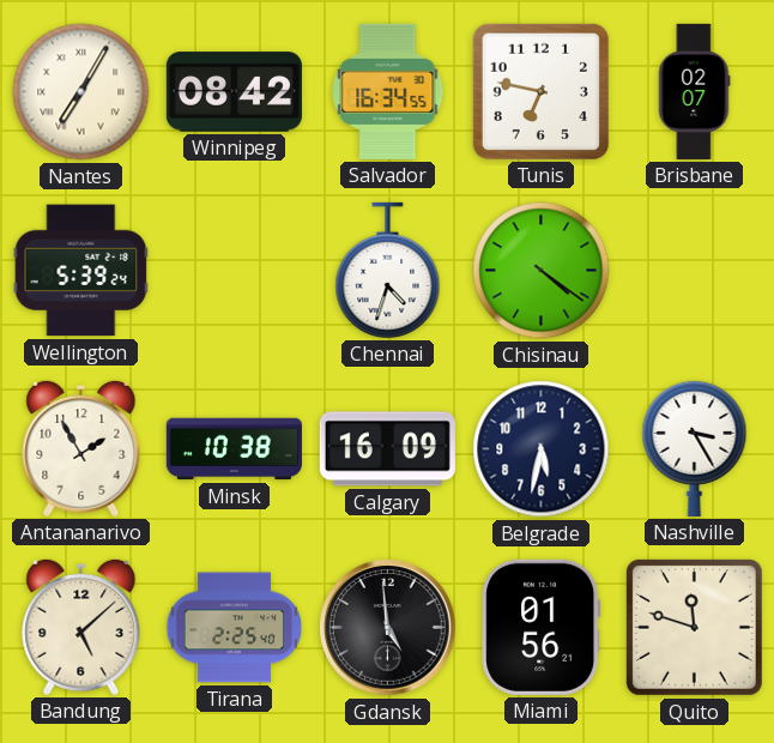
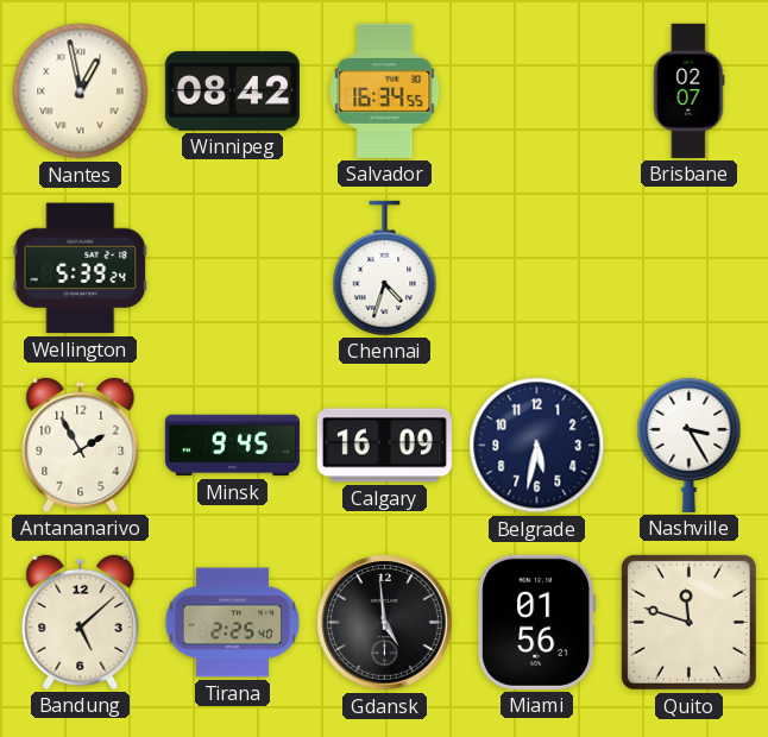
Nantes: 7:05 -> 12:58
Tunis: 6:47 -> none
Chisinau: 4:21 -> none
Minsk: 10:38 -> 9:45
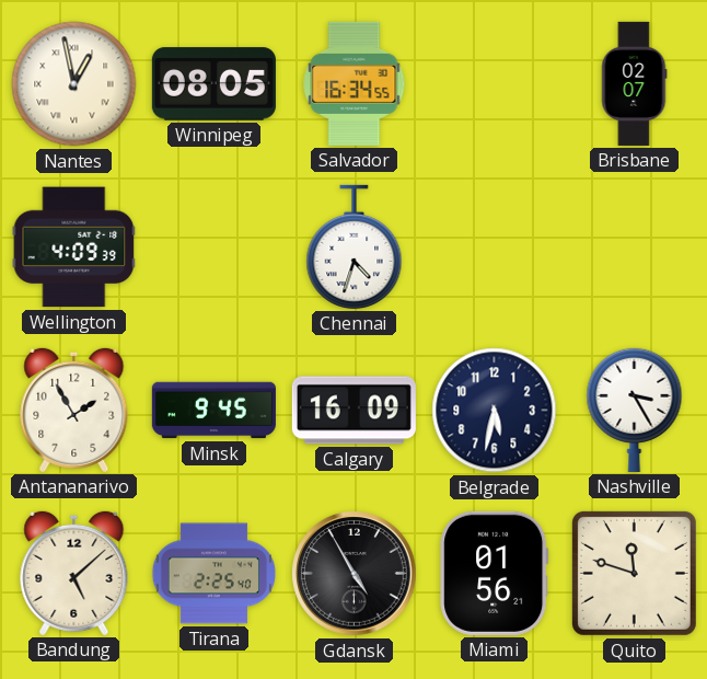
Winnipeg: 08:42 -> 08:05
Wellington: 5:39 -> 4:09
Gdansk: 4:59 -> 4:55
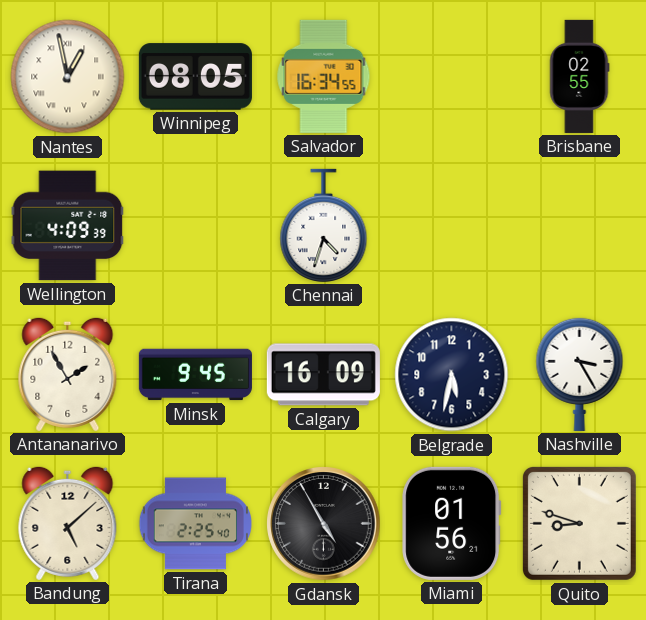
Brisbane: 02:07 -> 02:55
Quito: 11:48 -> 8:48
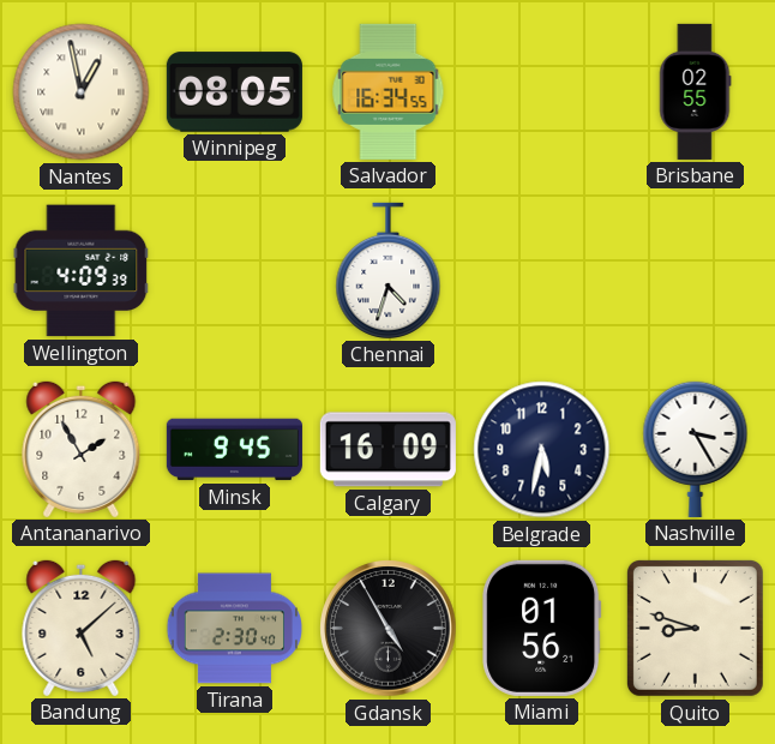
Tirana: 2:25 -> 2:30
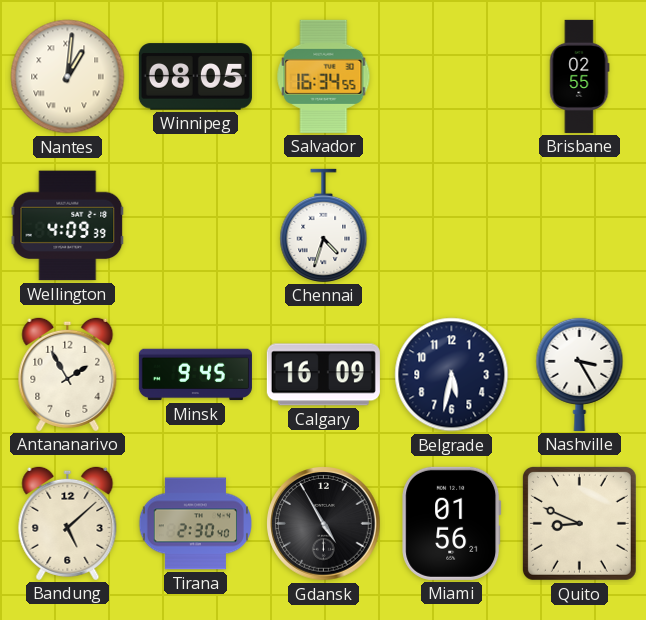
Nantes: 12:58 -> 1:01
Quito: 8:48 -> 8:49
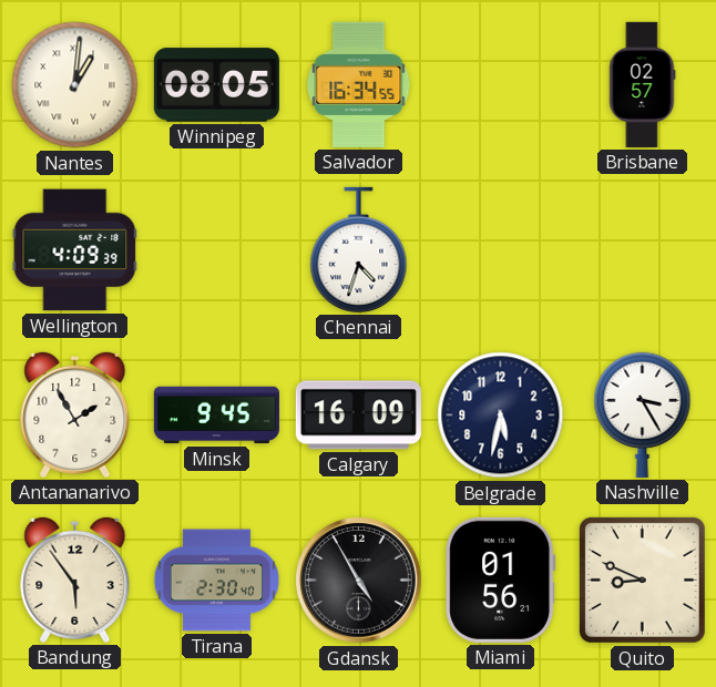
Brisbane: 02:55 -> 02:57
Bandung: 5:08 -> 5:54
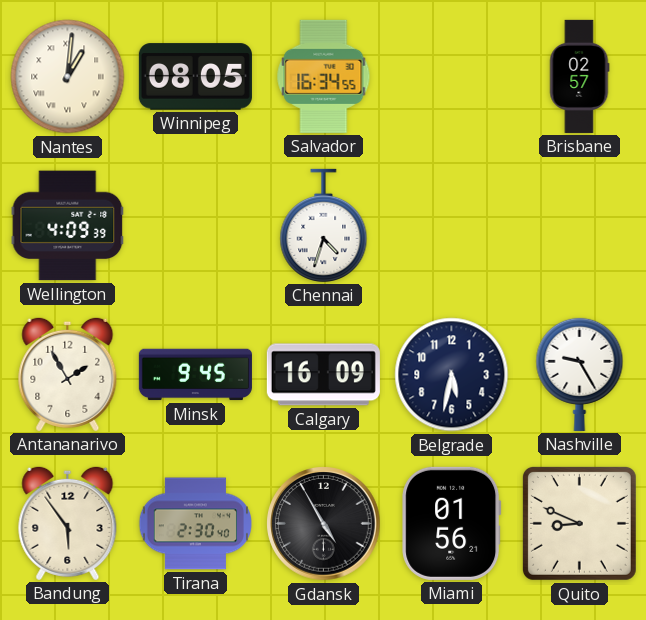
Nashville: 3:25 -> 9:25
